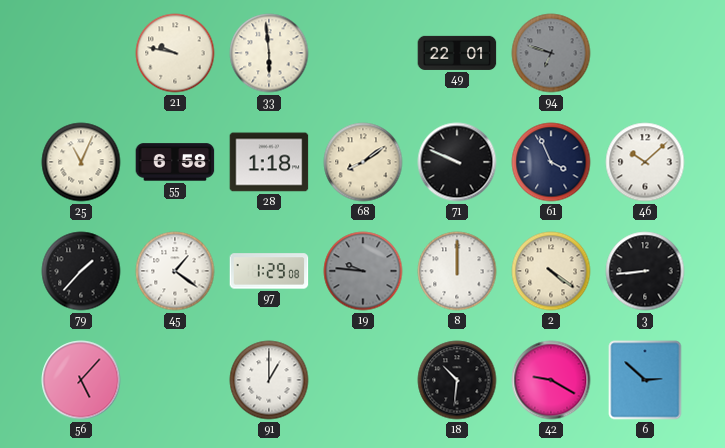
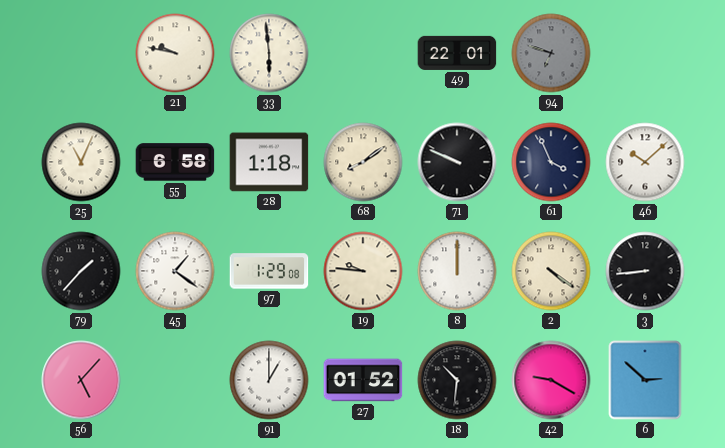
19 dial: grey -> cream
27: none -> 01:52
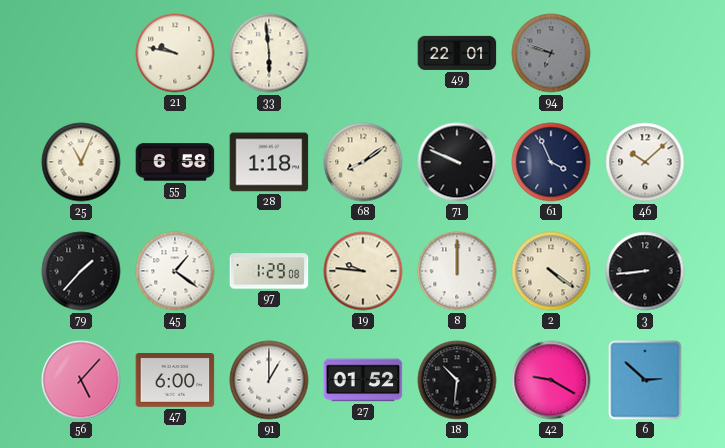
47: none -> 6:00
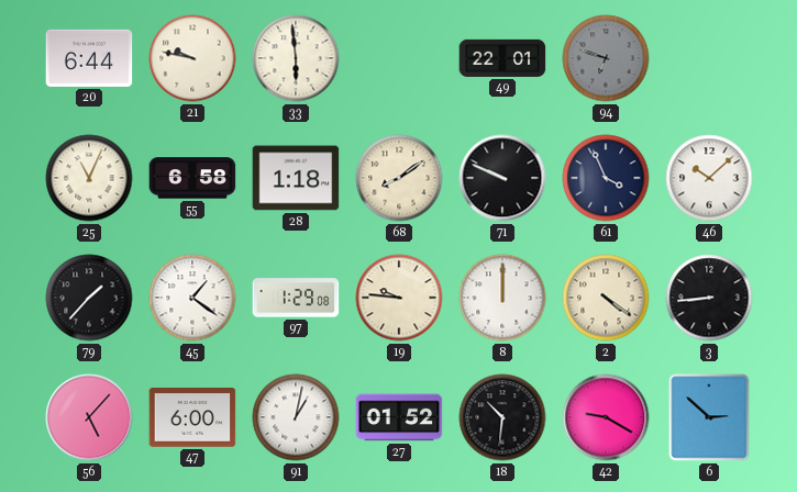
20: none -> 6:44
91: 1:00 -> 1:02
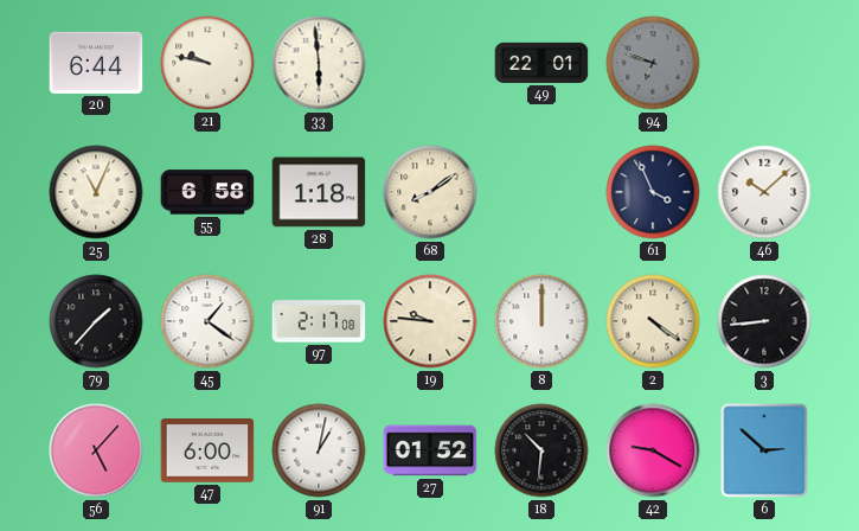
71: 9:49 -> none
97: 1:29 -> 2:17
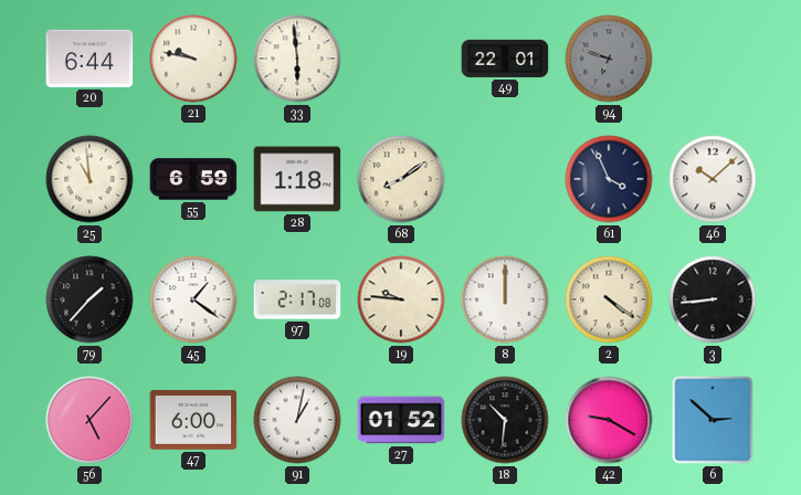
25: 11:04 -> 10:59
55: 6:58 -> 6:59
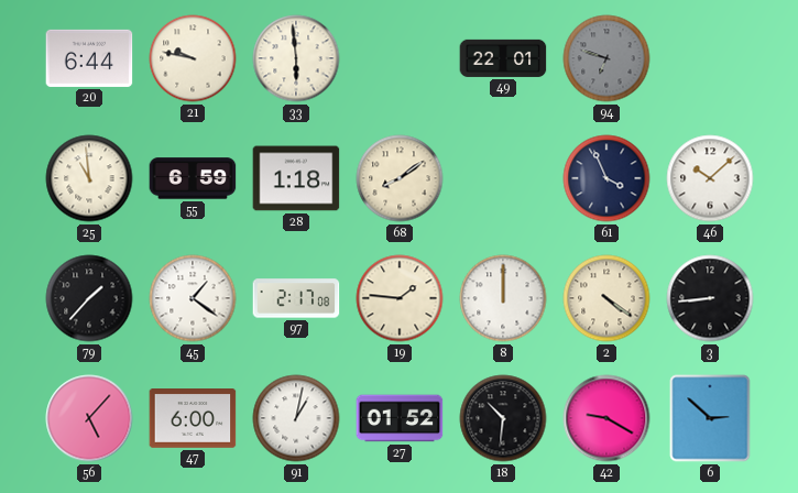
19: 9:46 -> 1:46
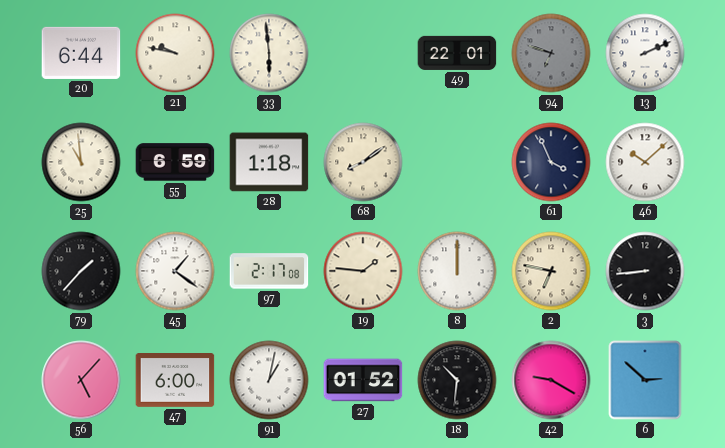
13: none -> 2:11
2: 4:21 -> 6:47
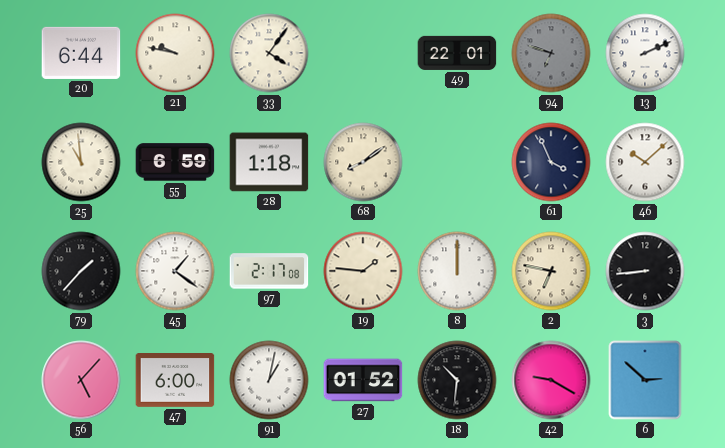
33: 5:59 -> 4:06
